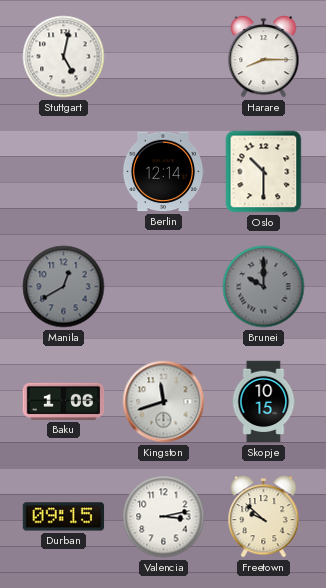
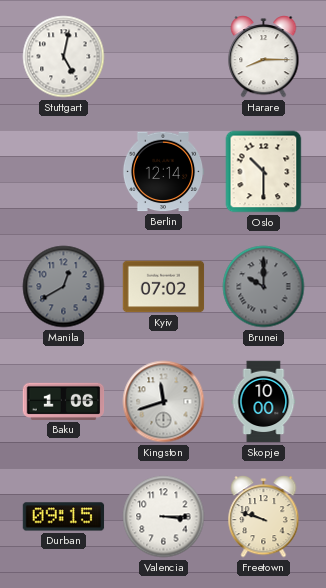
Kyiv: none -> 07:02
Skopje: 10:15 -> 10:00
Valencia: 3:13 -> 3:15
Freetown: 9:52 -> 9:48
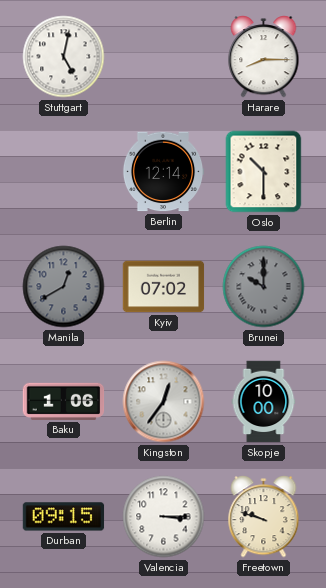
Kingston: 11:42 -> 12:36
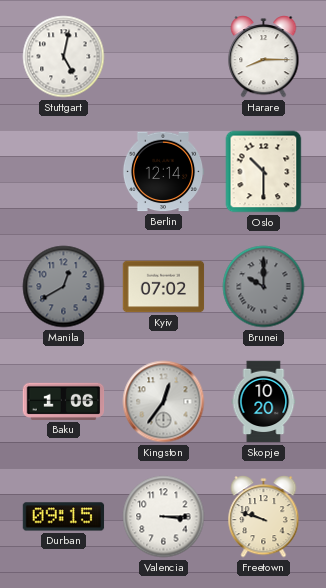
Skopje: 10:00 -> 10:20
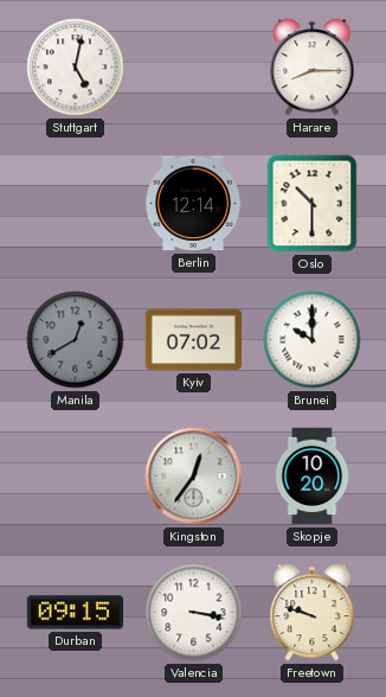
Brunei dial: grey -> white
Baku: 1:06 -> none
Valencia: 3:15 -> 3:17
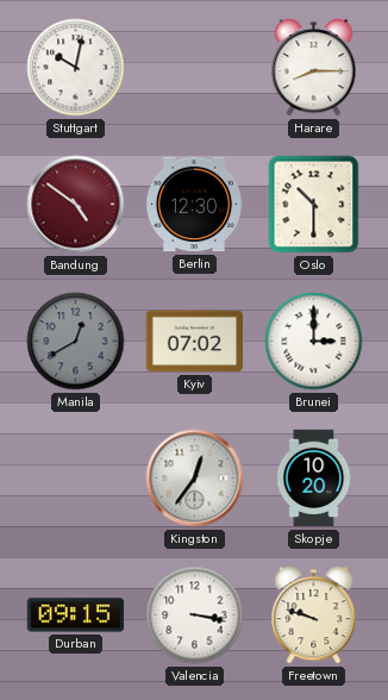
Stuttgart: 5:02 -> 10:02
Bandung: none -> 4:51
Berlin: 12:14 -> 12:30
Brunei: 10:00 -> 3:00
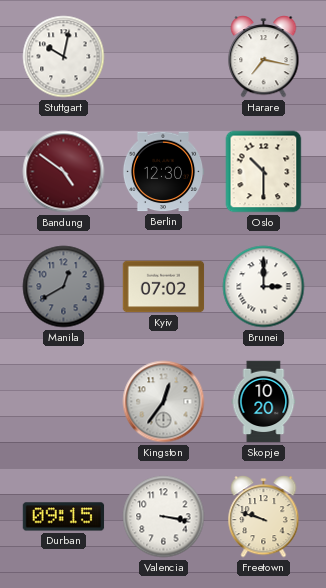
Harare: 8:15 -> 7:17
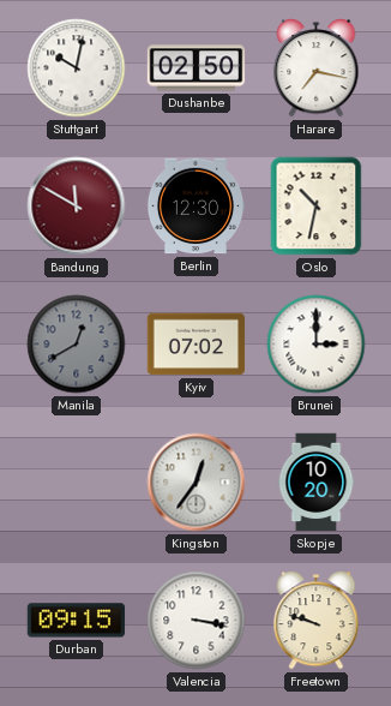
Dushanbe: none -> 02:50
Bandung: 4:51 -> 11:50
Oslo: 10:30 -> 10:32
